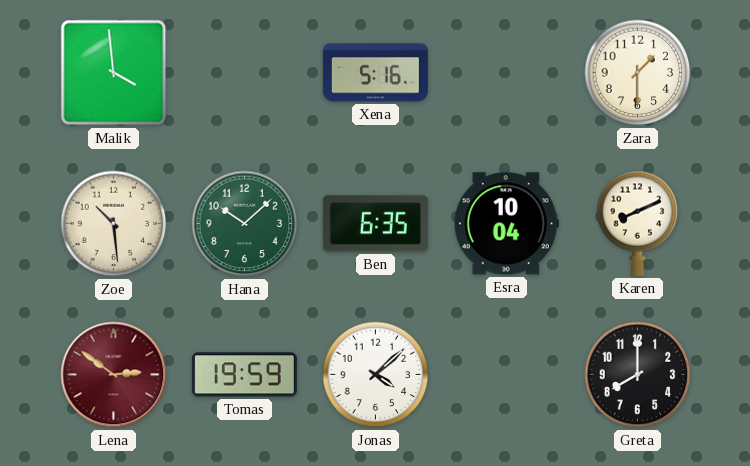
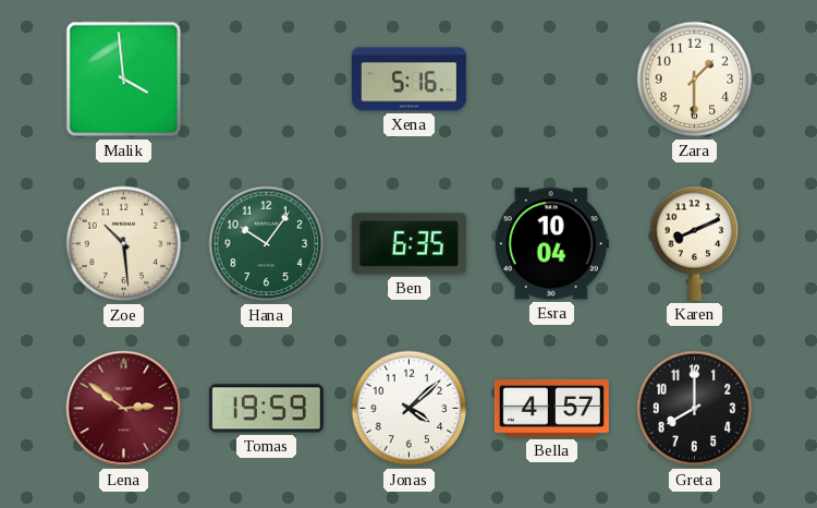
Hana: 10:08 -> 10:06
Bella: none -> 4:57
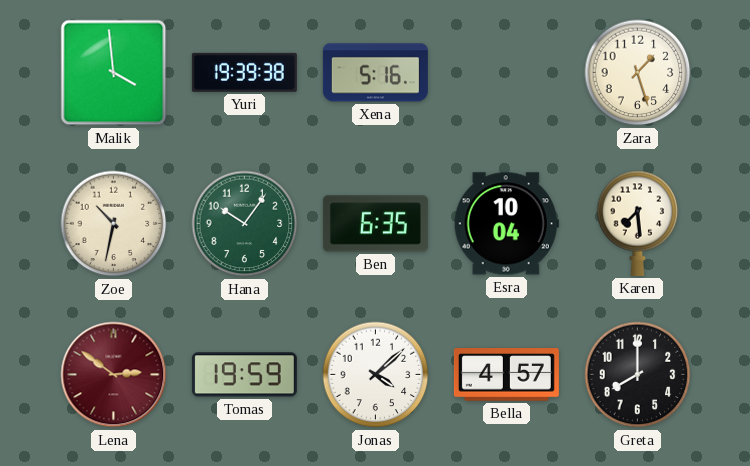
Yuri: none -> 19:39
Zara: 1:30 -> 1:27
Zoe: 10:29 -> 10:32
Karen: 8:11 -> 7:29
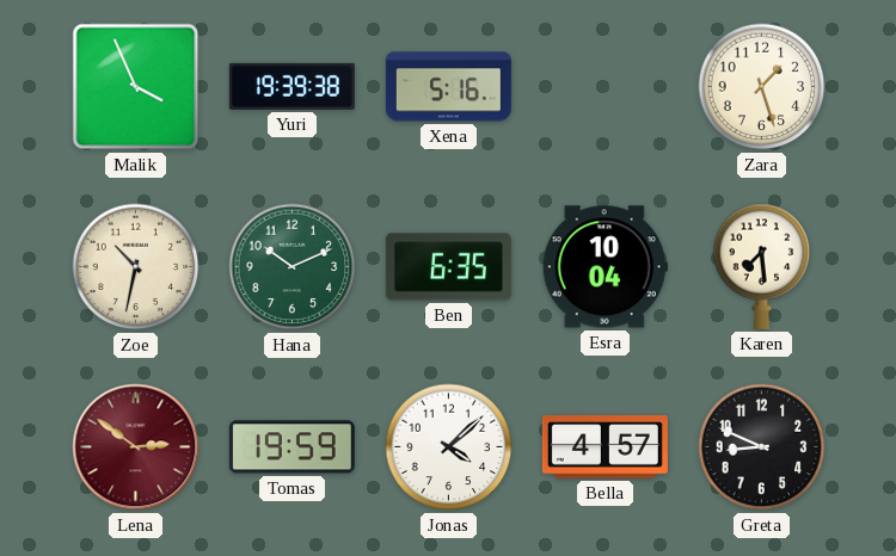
Malik: 3:59 -> 3:56
Hana: 10:06 -> 10:11
Greta: 8:00 -> 8:49
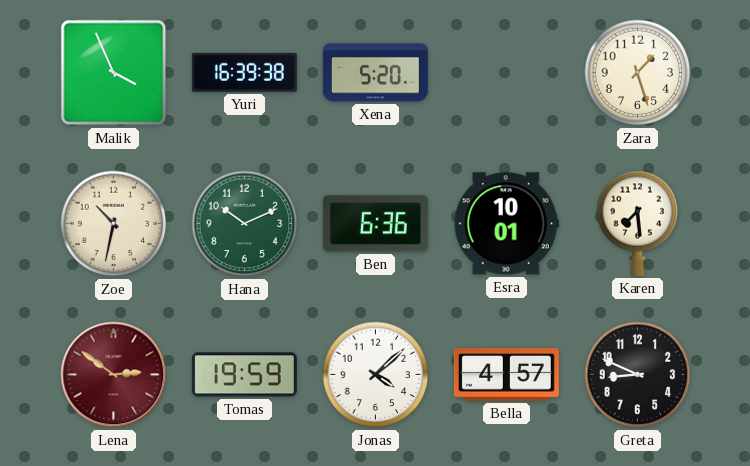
Yuri: 19:39 -> 16:39
Xena: 5:16 -> 5:20
Ben: 6:35 -> 6:36
Esra: 10:04 -> 10:01
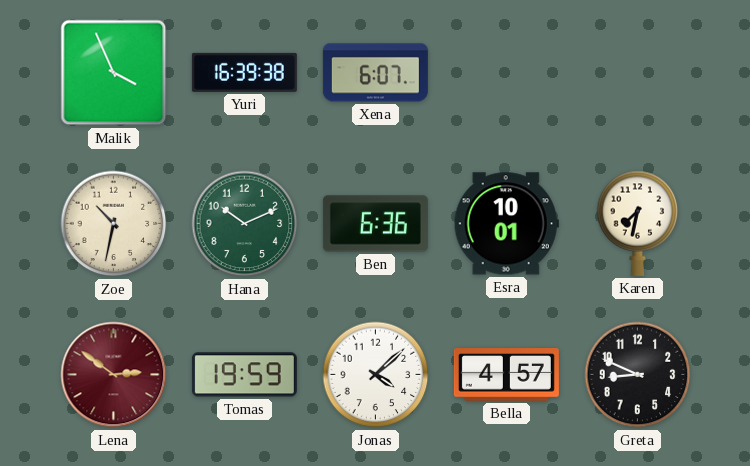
Xena: 5:20 -> 6:07
Zara: 1:27 -> none
Karen: 7:29 -> 7:32
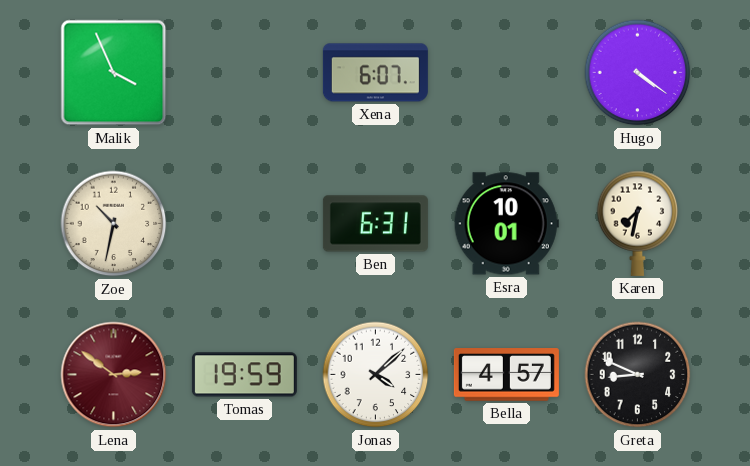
Yuri: 16:39 -> none
Hugo: none -> 4:21
Hana: 10:11 -> none
Ben: 6:36 -> 6:31
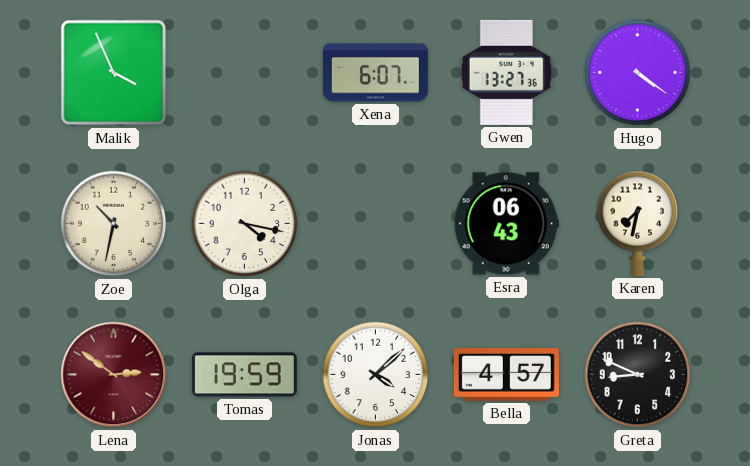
Gwen: none -> 13:27
Olga: none -> 4:17
Ben: 6:31 -> none
Esra: 10:01 -> 06:43
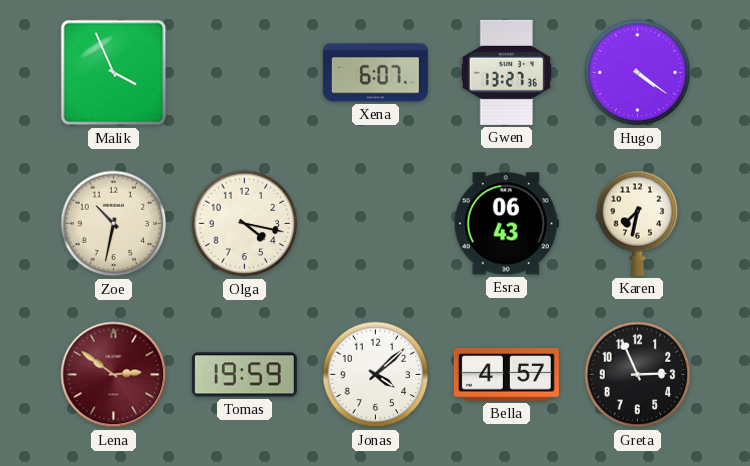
Greta: 8:49 -> 2:56
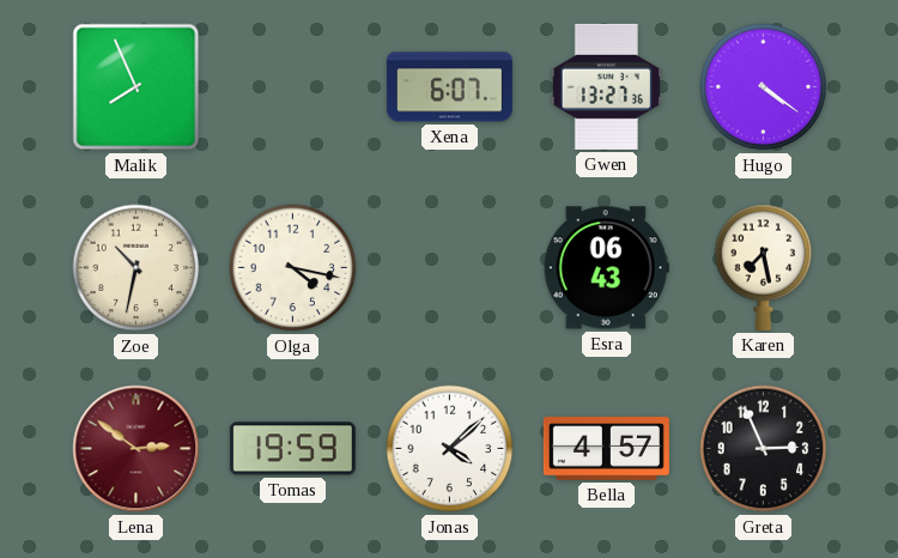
Malik: 3:56 -> 7:56
Karen: 7:32 -> 7:28
